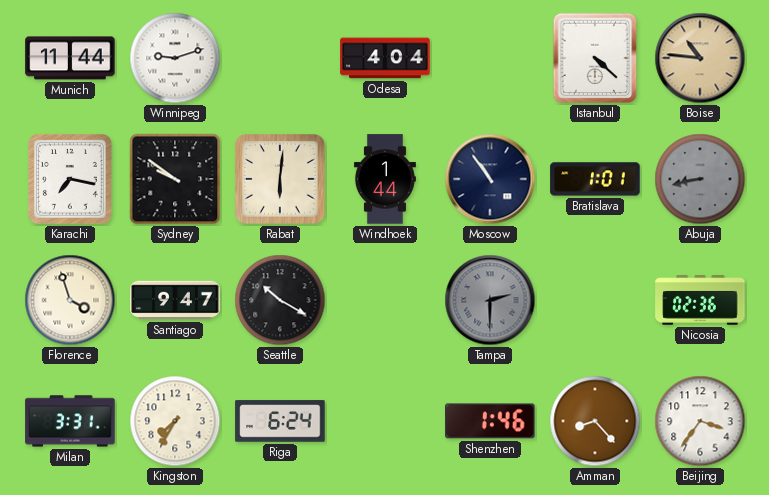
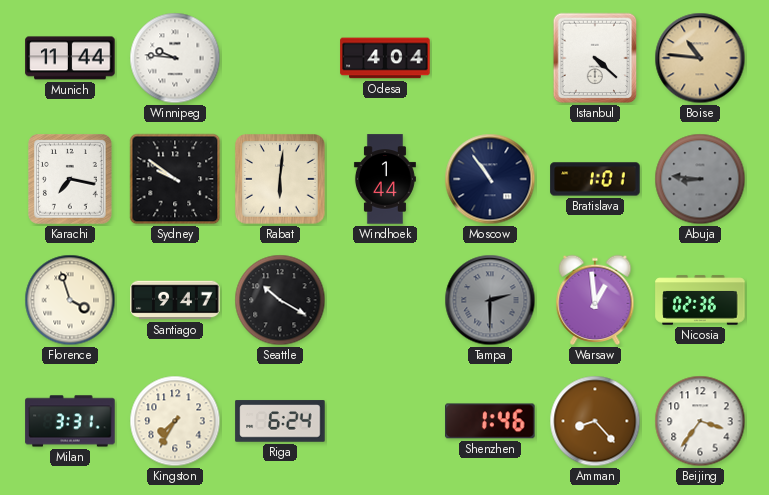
Winnipeg: 9:12 -> 9:46
Abuja: 8:43 -> 8:46
Warsaw: none -> 12:59
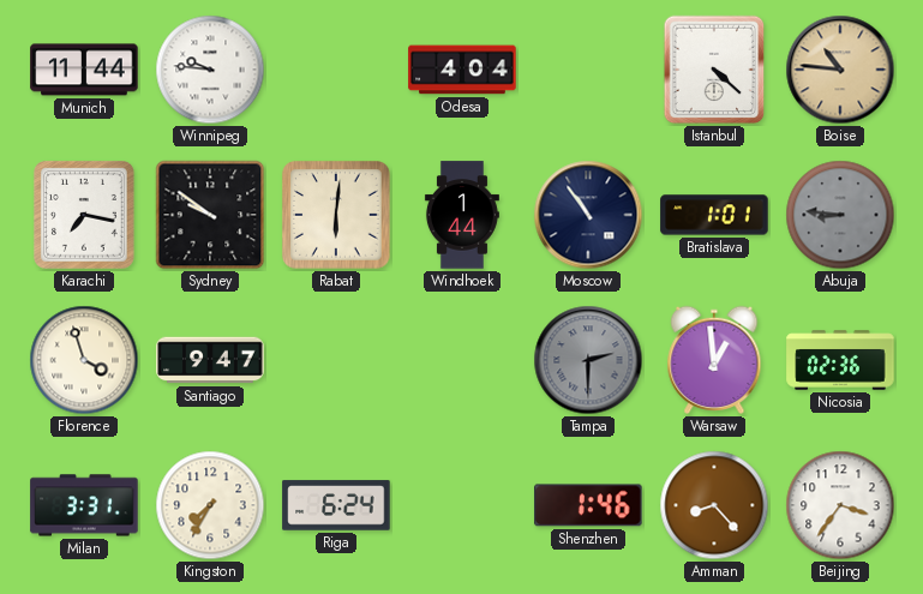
Seattle: 10:20 -> none
